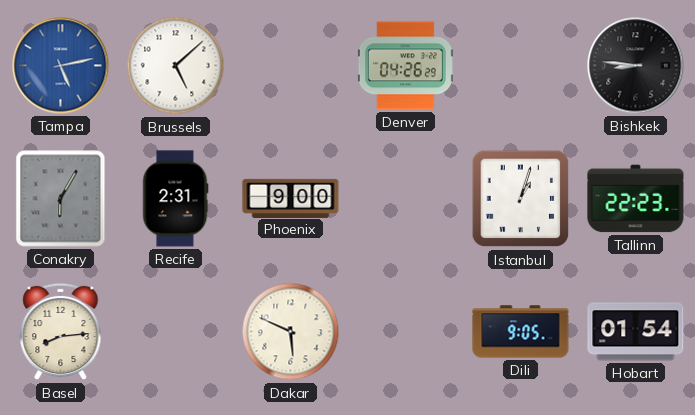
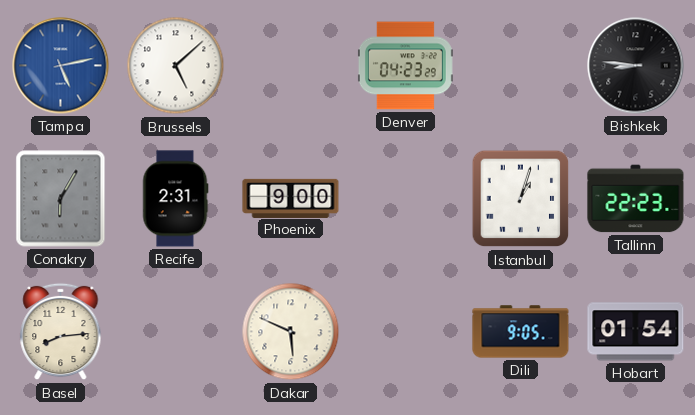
Denver: 04:26 -> 04:23
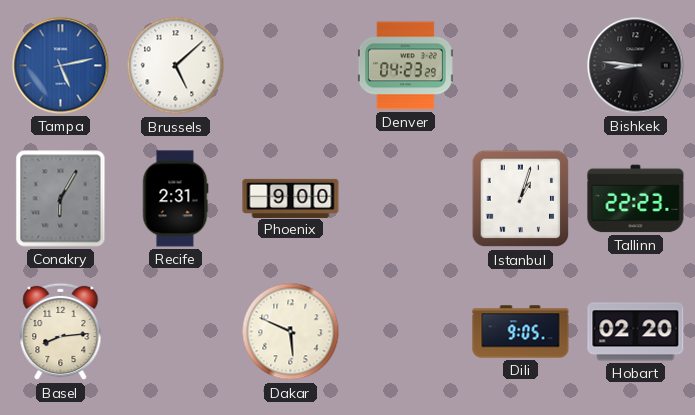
Hobart: 01:54 -> 02:20
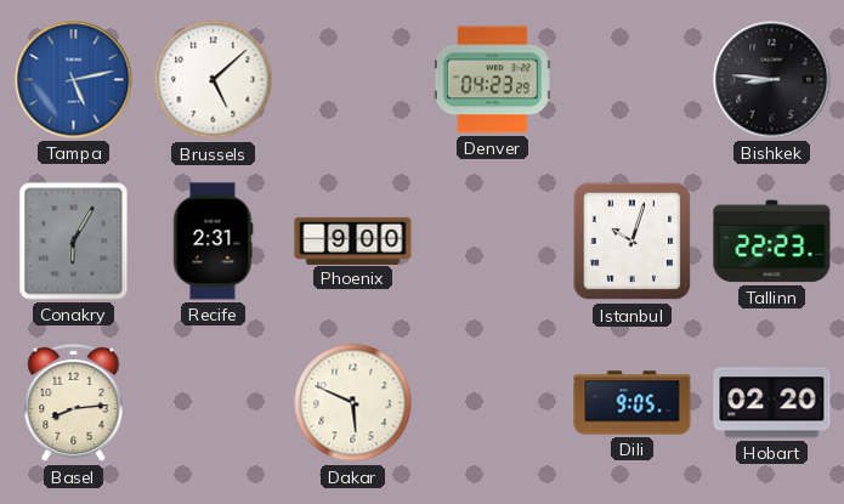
Istanbul: 1:03 -> 10:03
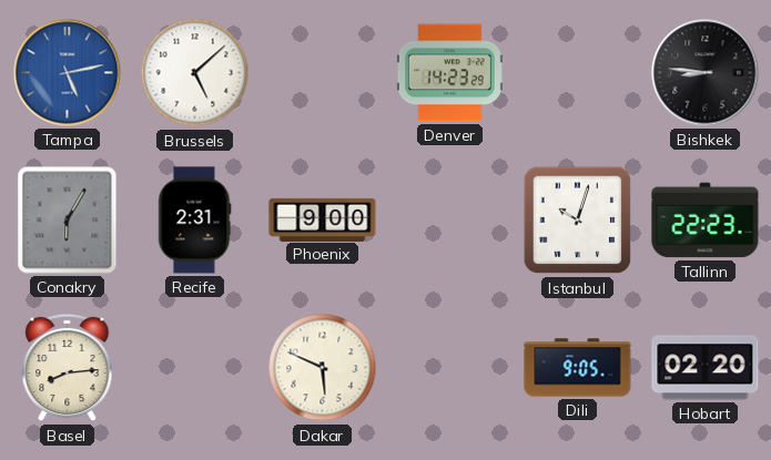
Denver: 04:23 -> 14:23
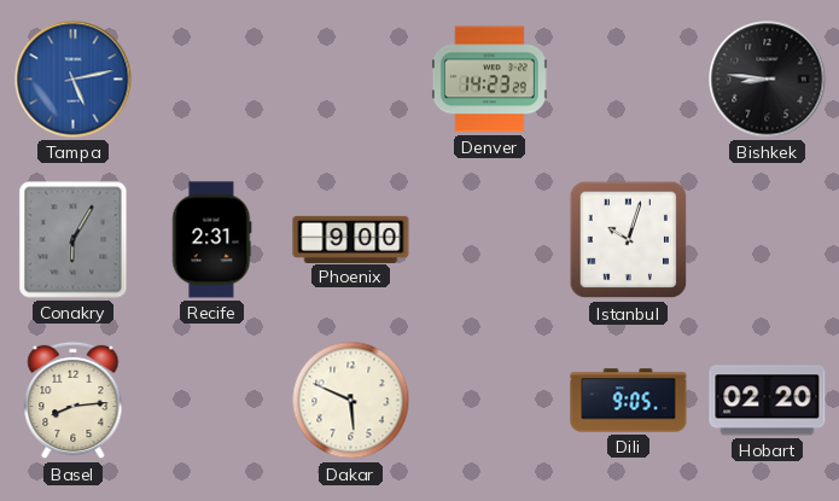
Brussels: 5:08 -> none
Tallinn: 22:23 -> none
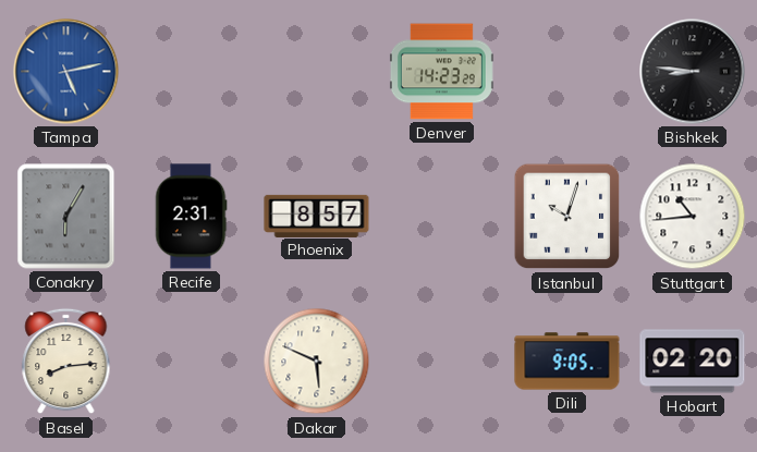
Phoenix: 9:00 -> 8:57
Stuttgart: none -> 10:44
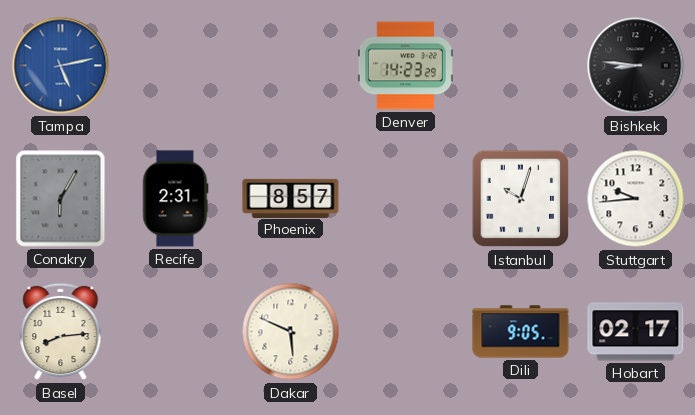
Stuttgart: 10:44 -> 9:44
Hobart: 02:20 -> 02:17
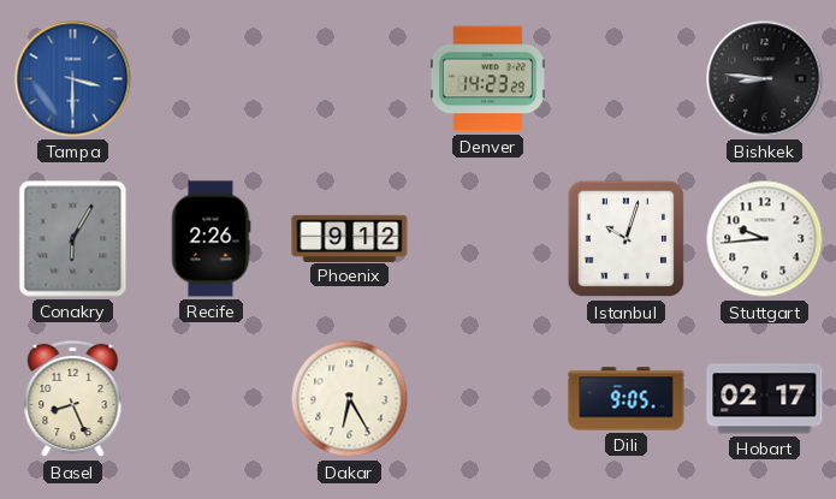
Tampa: 5:13 -> 3:30
Recife: 2:31 -> 2:26
Phoenix: 8:57 -> 9:12
Basel: 8:14 -> 8:26
Dakar: 5:49 -> 6:25
